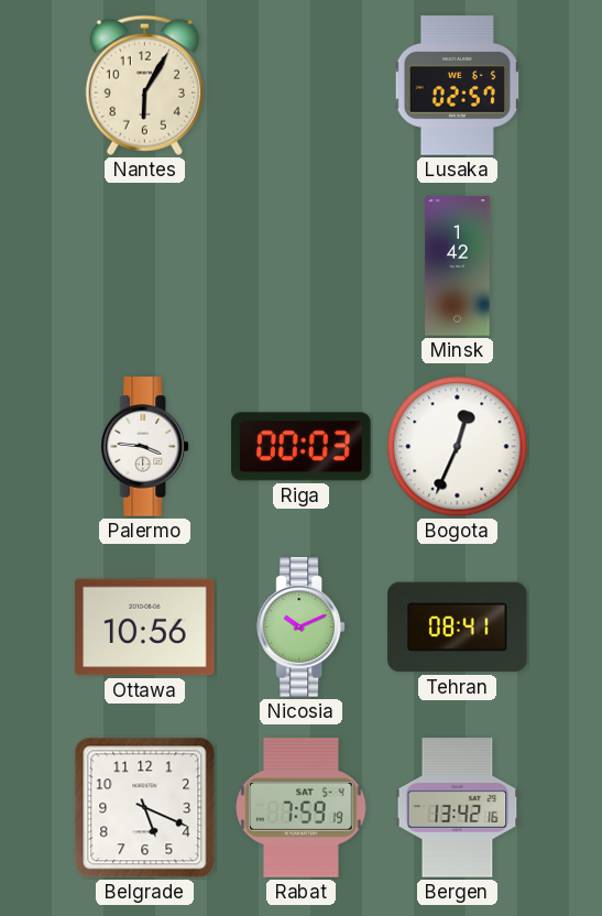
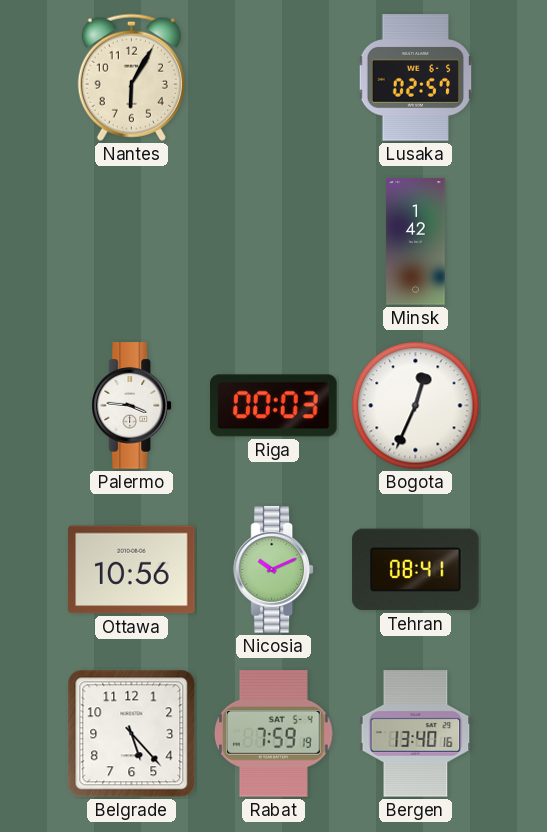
Belgrade: 5:19 -> 5:23
Bergen: 13:42 -> 13:40
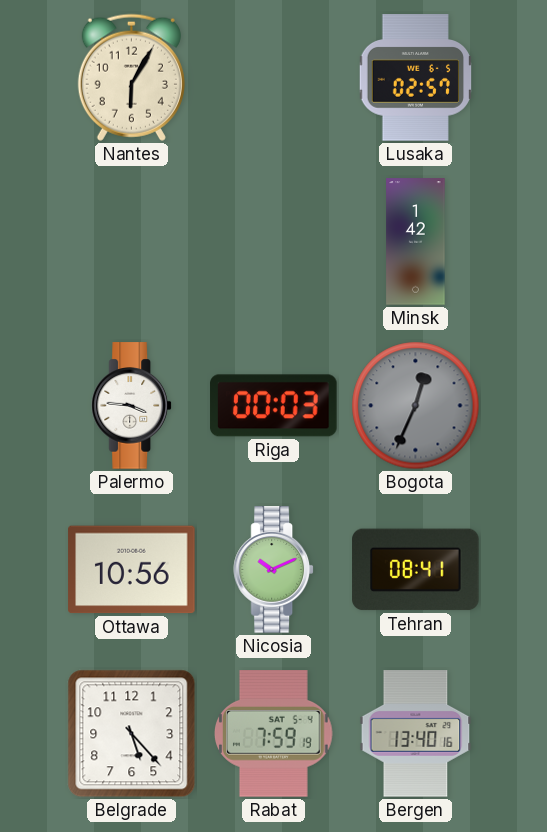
Bogota dial: white -> grey
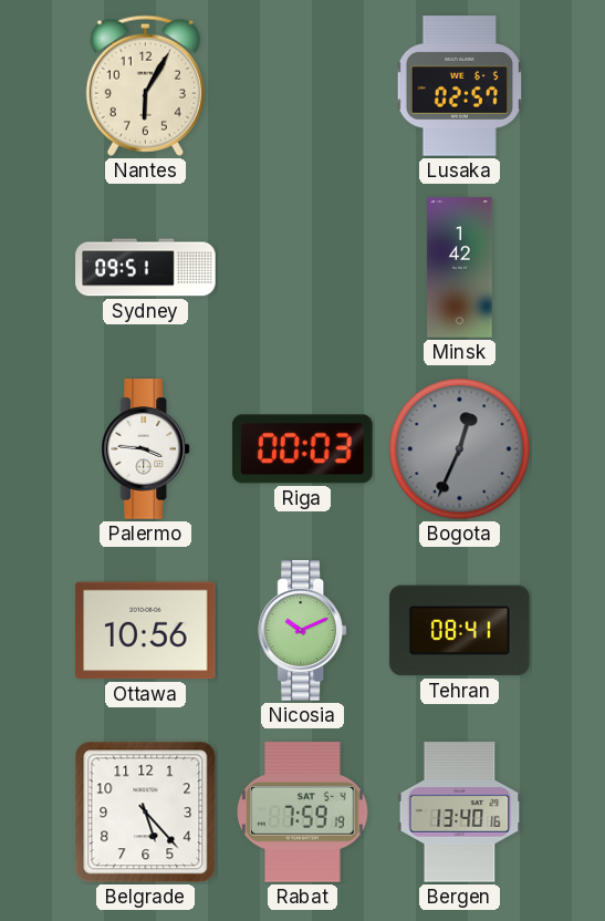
Sydney: none -> 09:51
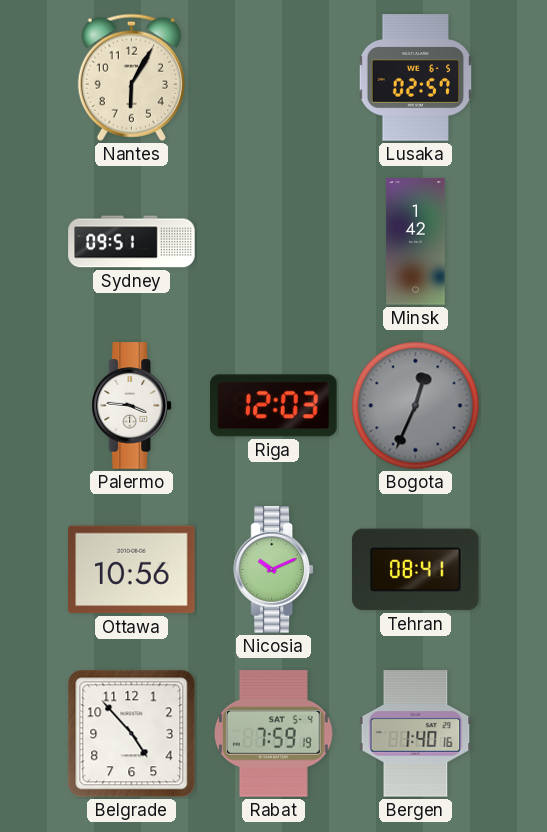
Riga: 00:03 -> 12:03
Belgrade: 5:23 -> 4:53
Bergen: 13:40 -> 1:40
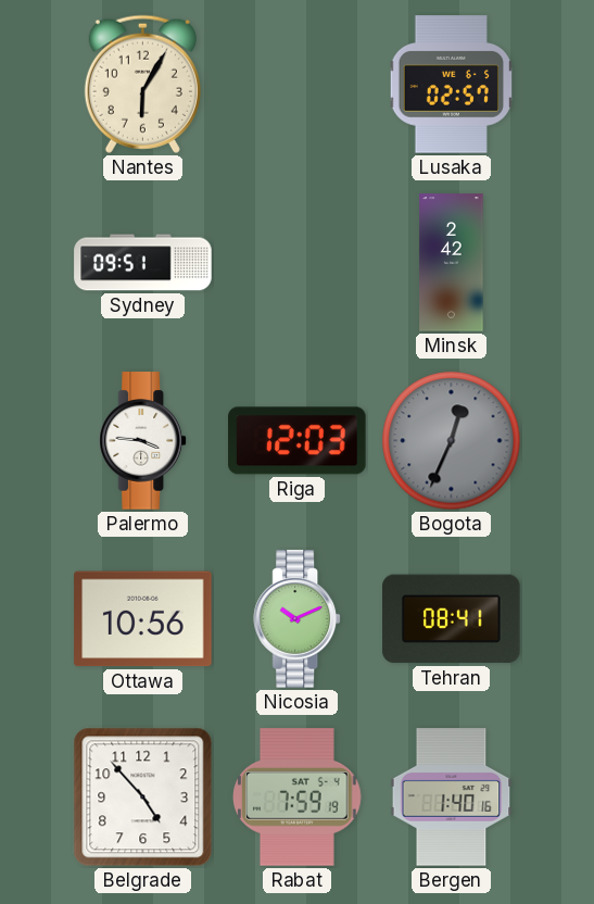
Minsk: 1:42 -> 2:42
